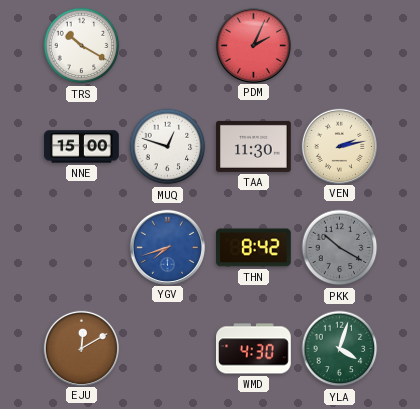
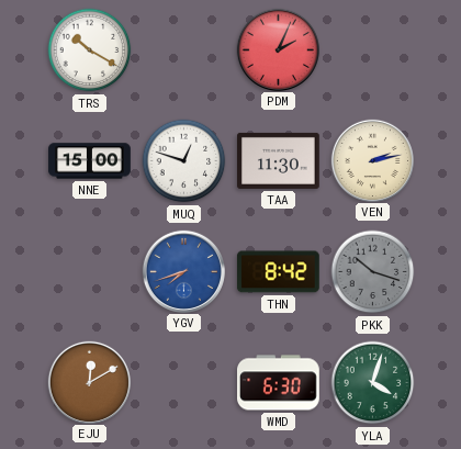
PKK: 10:20 -> 10:18
WMD: 4:30 -> 6:30
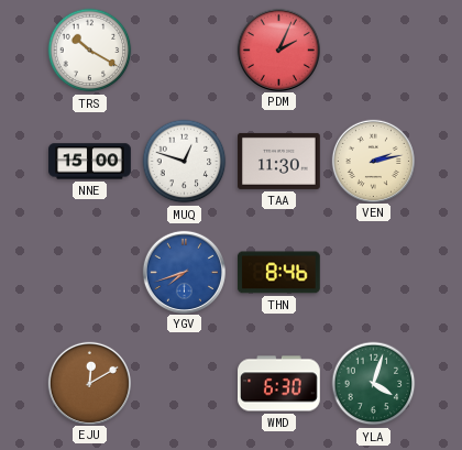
THN: 8:42 -> 8:46
PKK: 10:18 -> none
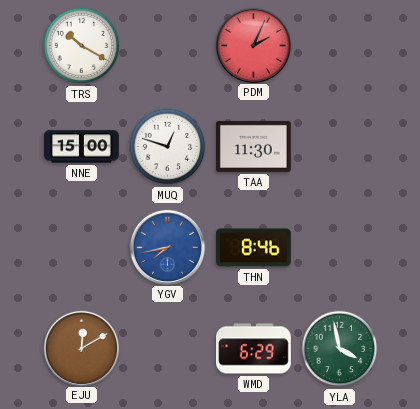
VEN: 2:13 -> none
YGV: 7:42 -> 7:43
WMD: 6:30 -> 6:29
YLA: 4:03 -> 3:58
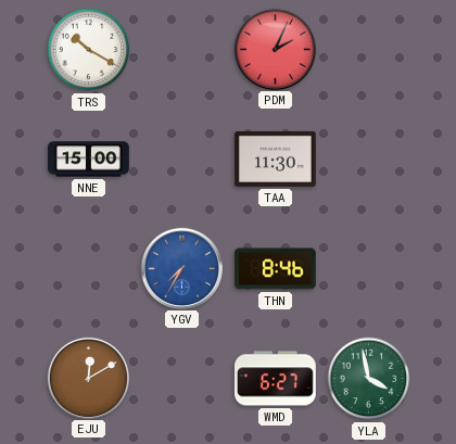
MUQ: 12:48 -> none
YGV: 7:43 -> 7:35
WMD: 6:29 -> 6:27
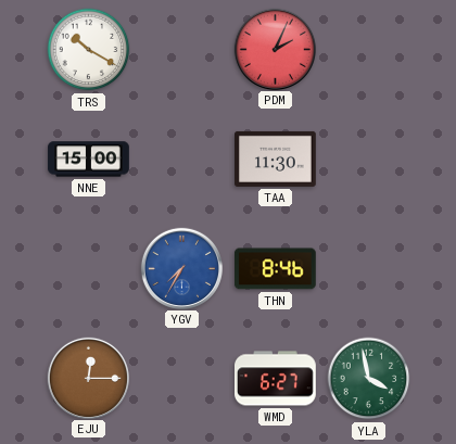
EJU: 12:10 -> 12:15
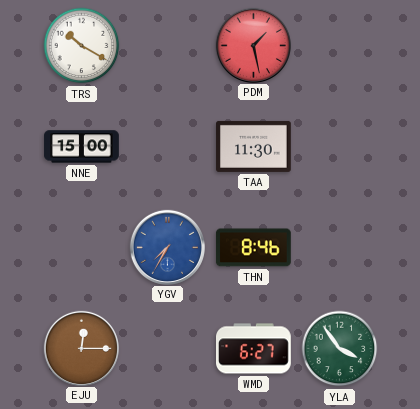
PDM: 2:04 -> 1:28
YLA: 3:58 -> 3:54
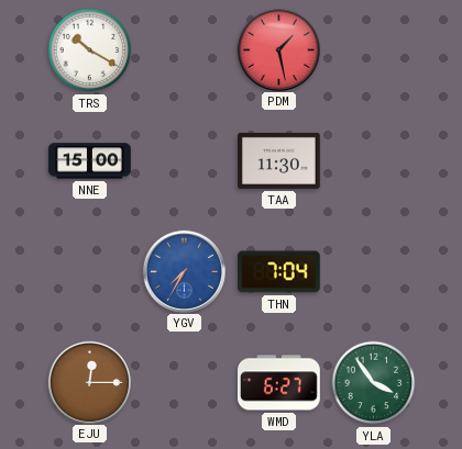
THN: 8:46 -> 7:04
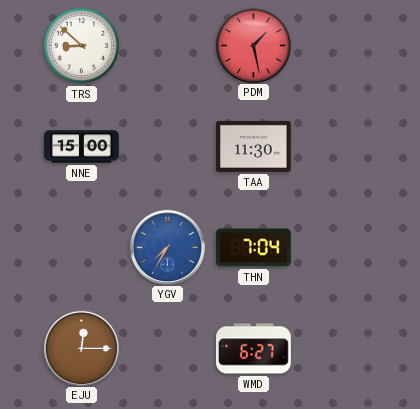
TRS: 10:20 -> 8:52
YLA: 3:54 -> none
